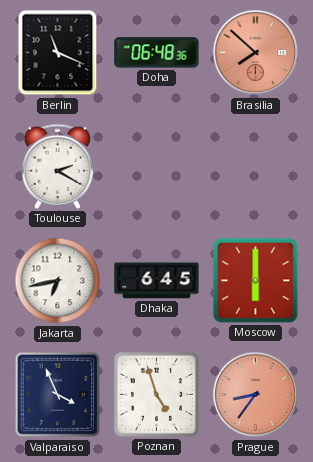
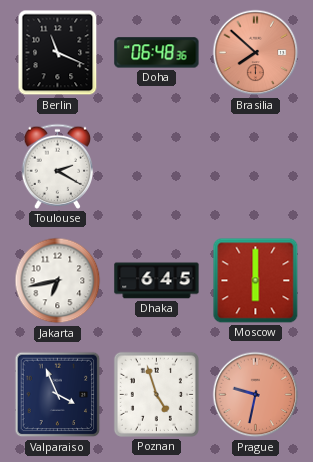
Prague: 8:36 -> 9:32
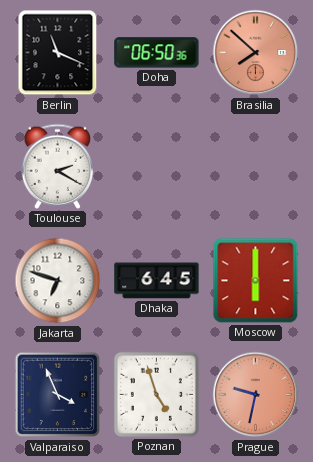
Doha: 06:48 -> 06:50
Jakarta: 6:43 -> 6:48
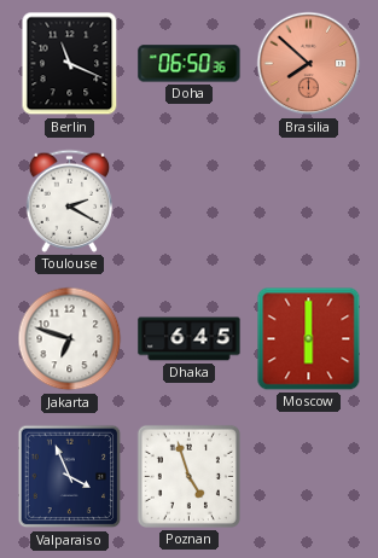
Prague: 9:32 -> none
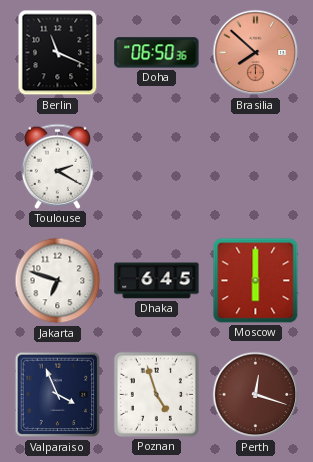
Perth: none -> 12:18
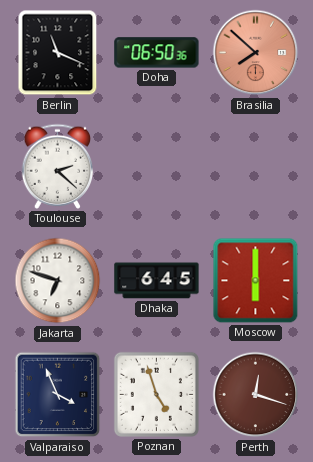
Toulouse: 2:20 -> 2:22
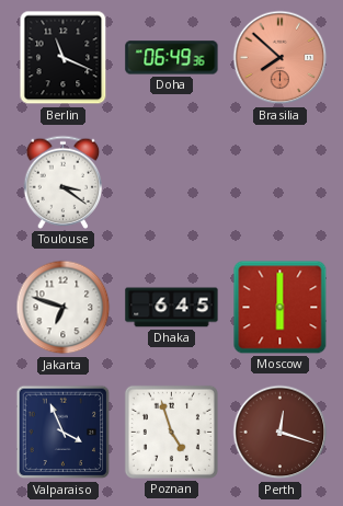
Doha: 06:50 -> 06:49
Toulouse: 2:22 -> 3:21
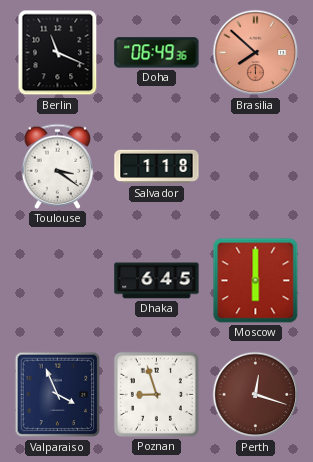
Salvador: none -> 1:18
Jakarta: 6:48 -> none
Poznan: 4:57 -> 8:57
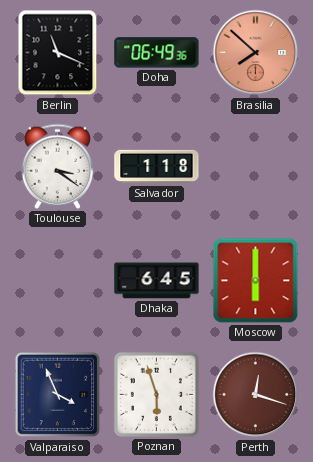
Poznan: 8:57 -> 5:57
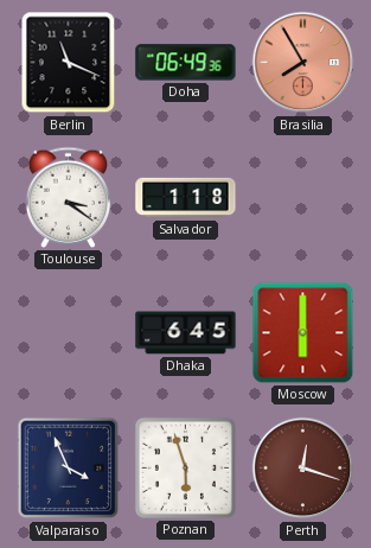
Brasilia: 7:52 -> 7:55
